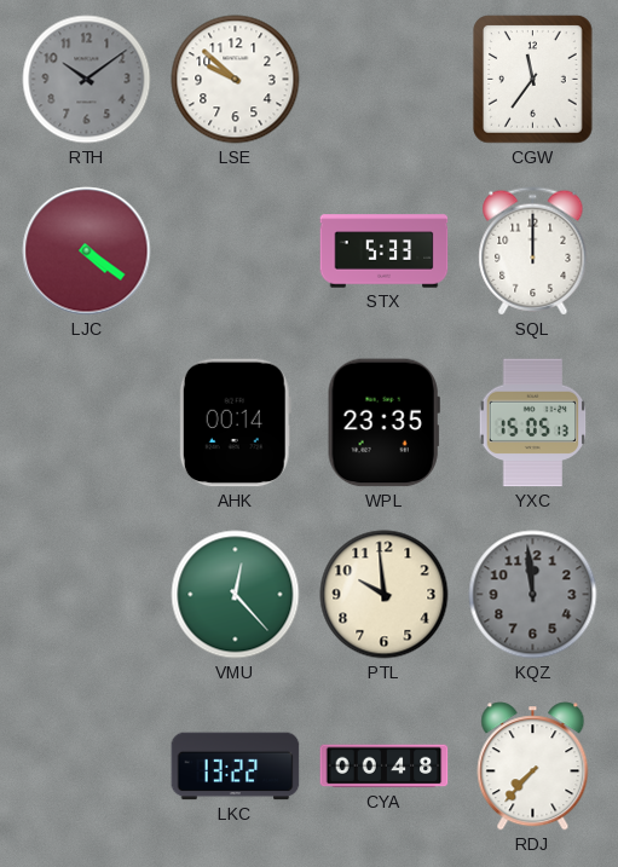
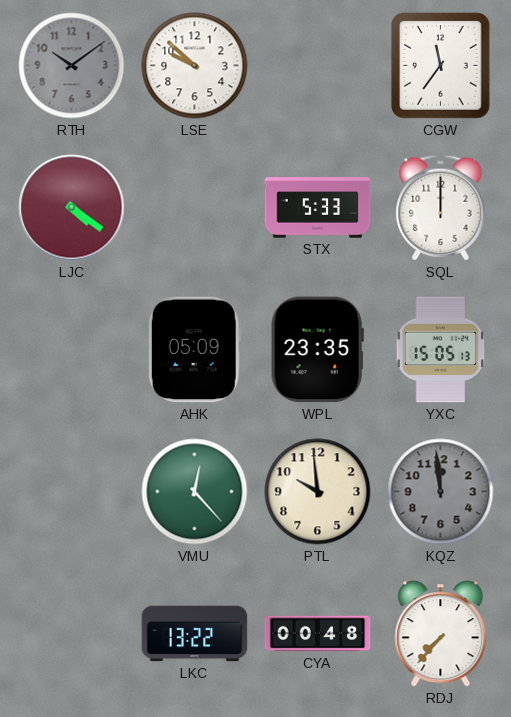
AHK: 00:14 -> 05:09
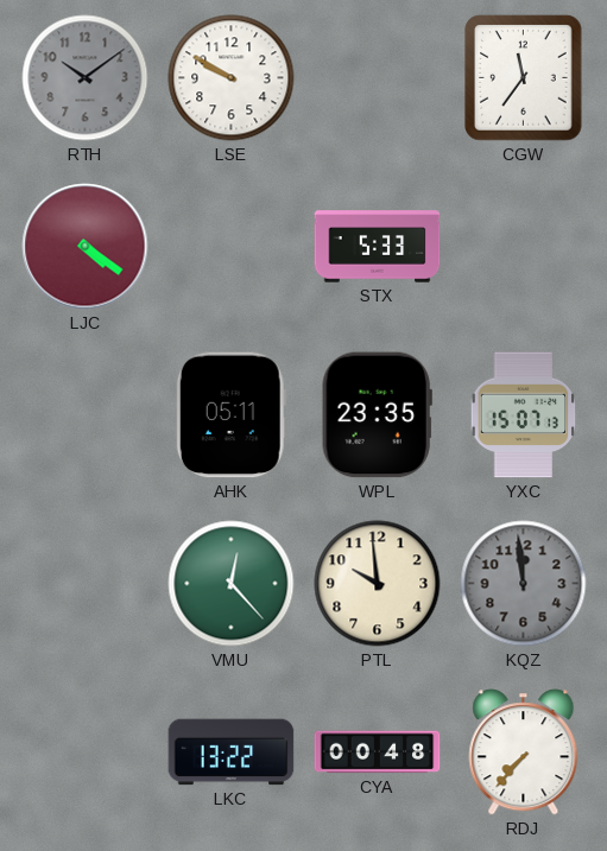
LSE: 9:52 -> 9:50
SQL: 12:00 -> none
AHK: 05:09 -> 05:11
YXC: 15:05 -> 15:07
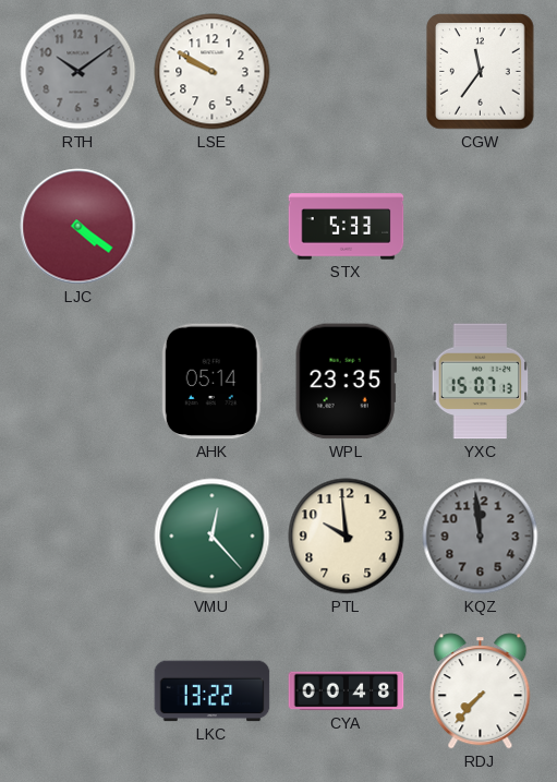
AHK: 05:11 -> 05:14
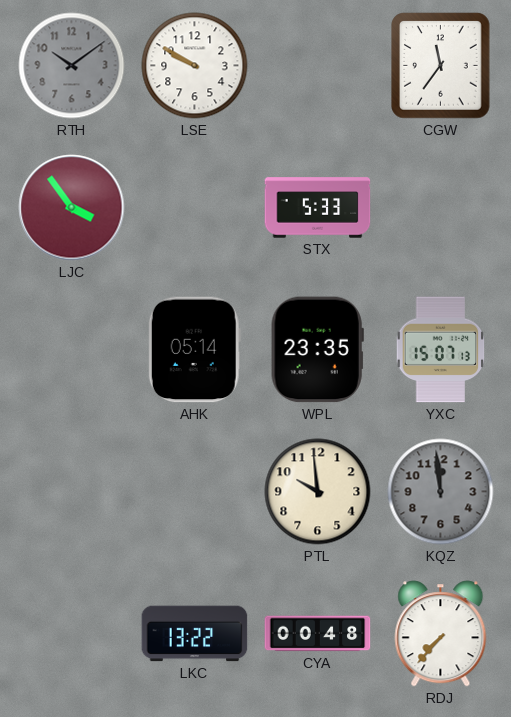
LJC: 4:21 -> 3:54
VMU: 12:23 -> none
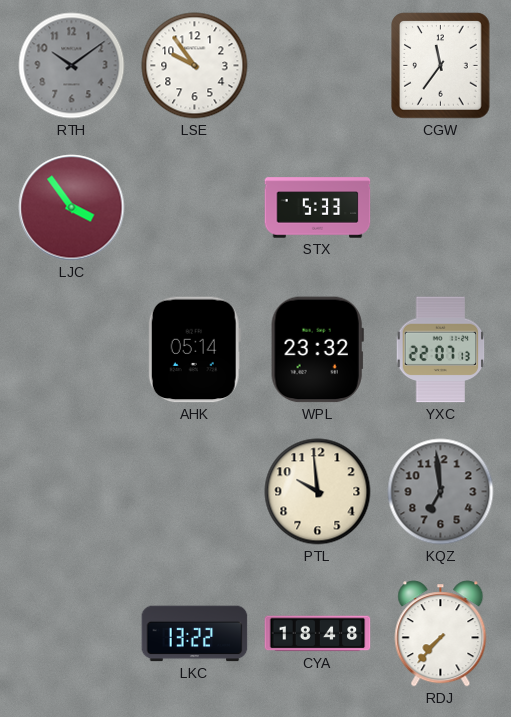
LSE: 9:50 -> 9:54
WPL: 23:35 -> 23:32
YXC: 15:07 -> 22:07
KQZ: 11:59 -> 6:59
CYA: 00:48 -> 18:48
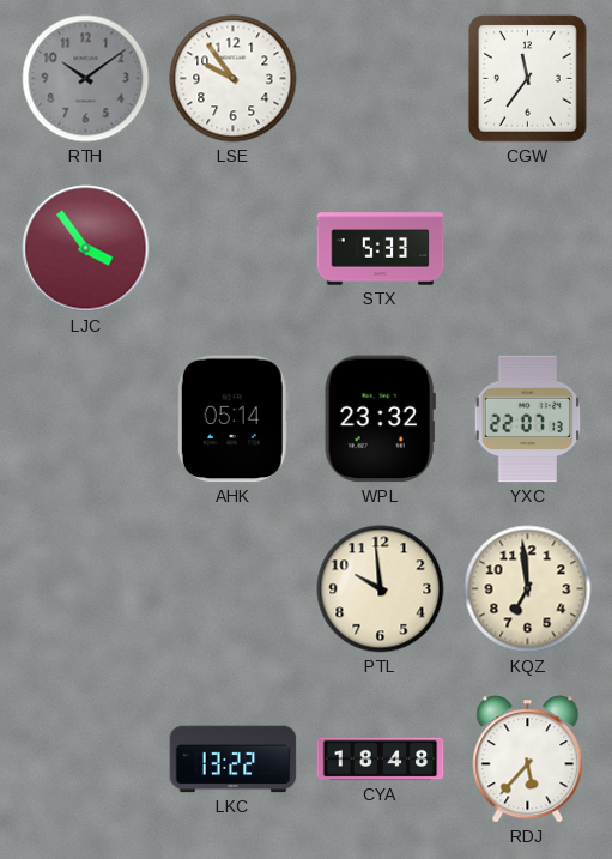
KQZ dial: grey -> cream
RDJ: 7:37 -> 5:37
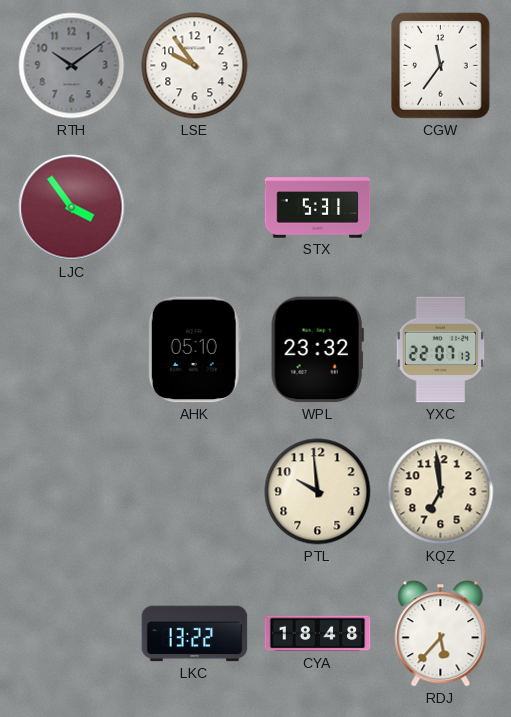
STX: 5:33 -> 5:31
AHK: 05:14 -> 05:10
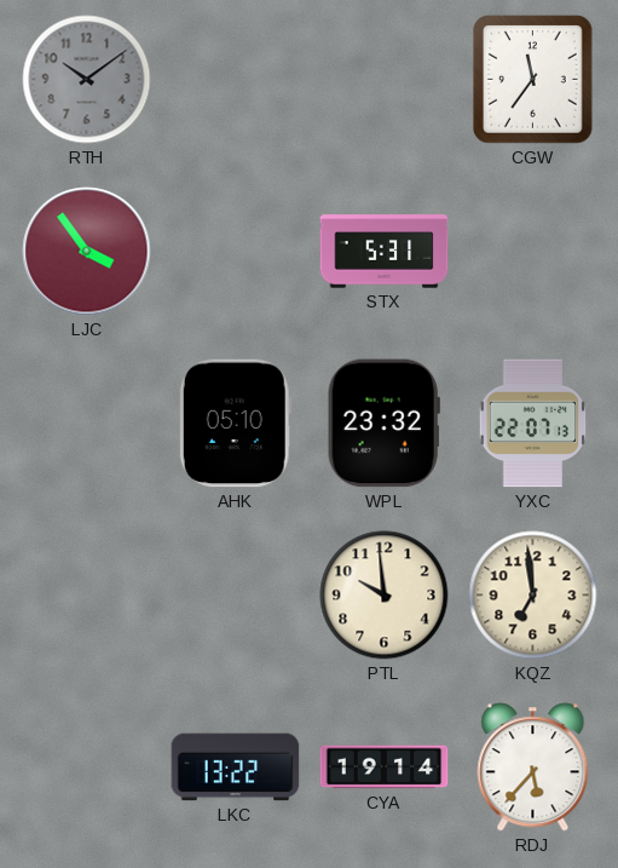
LSE: 9:54 -> none
CYA: 18:48 -> 19:14
